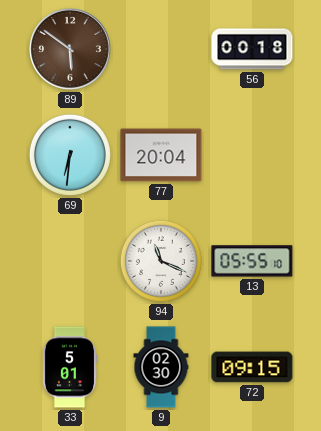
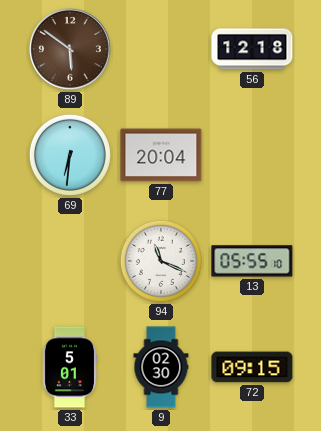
56: 00:18 -> 12:18
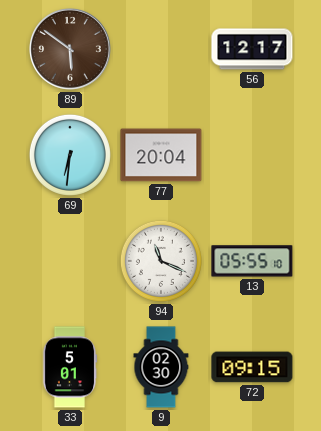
56: 12:18 -> 12:17
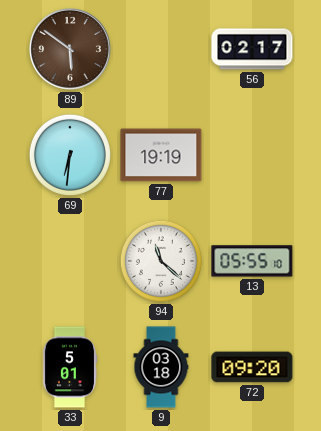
56: 12:17 -> 02:17
77: 20:04 -> 19:19
94: 11:19 -> 11:22
9: 02:30 -> 03:18
72: 09:15 -> 09:20
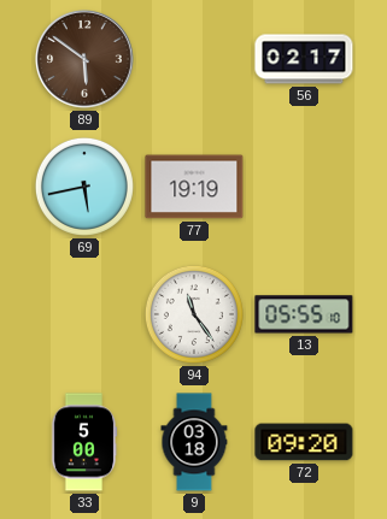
69: 6:31 -> 5:43
94: 11:22 -> 11:24
33: 5:01 -> 5:00
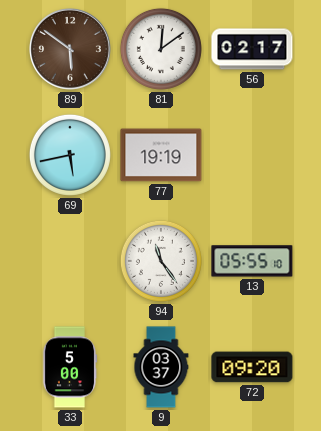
81: none -> 12:09
9: 03:18 -> 03:37
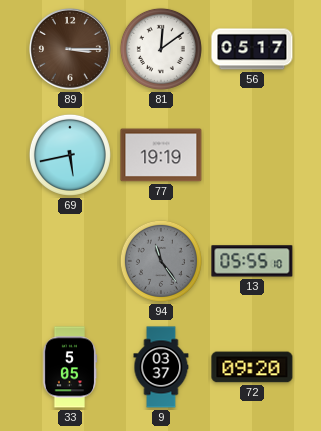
89: 5:51 -> 3:15
56: 02:17 -> 05:17
94 dial: white -> grey
33: 5:00 -> 5:05
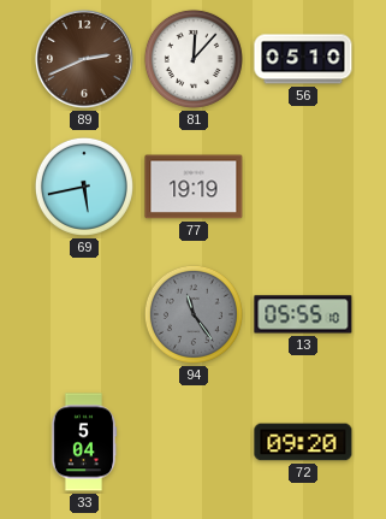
89: 3:15 -> 2:41
81: 12:09 -> 12:07
56: 05:17 -> 05:10
33: 5:05 -> 5:04
9: 03:37 -> none
